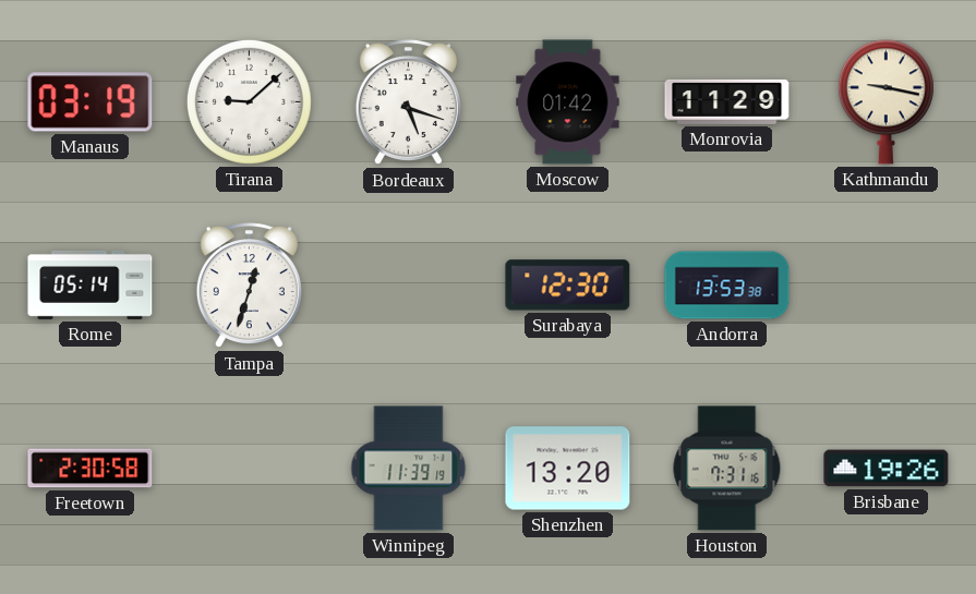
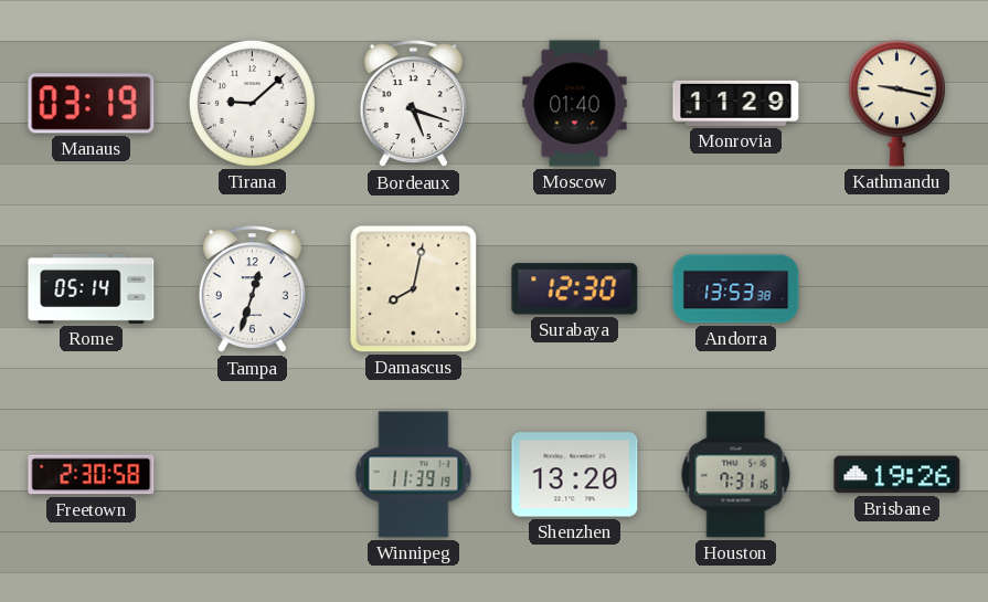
Moscow: 01:42 -> 01:40
Damascus: none -> 8:02
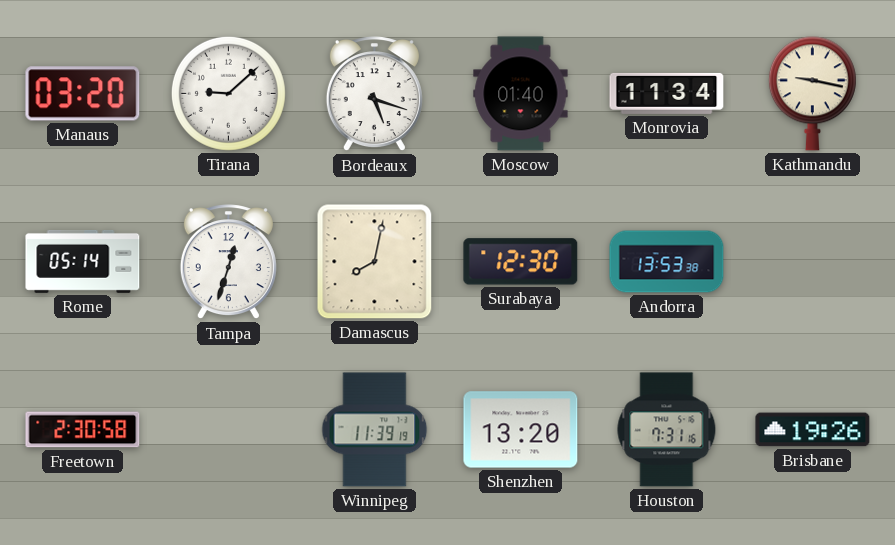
Manaus: 03:19 -> 03:20
Monrovia: 11:29 -> 11:34
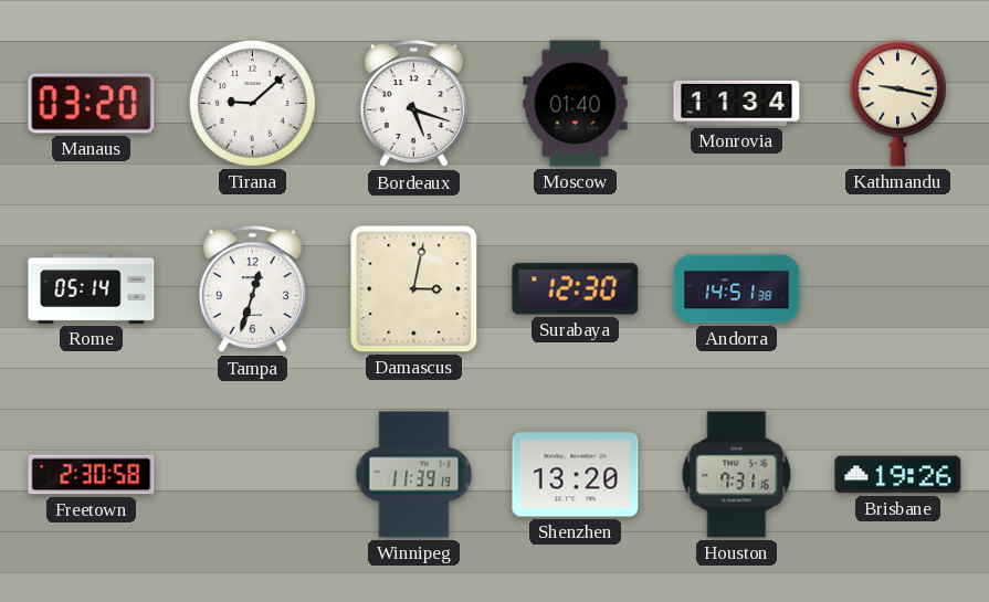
Damascus: 8:02 -> 3:02
Andorra: 13:53 -> 14:51
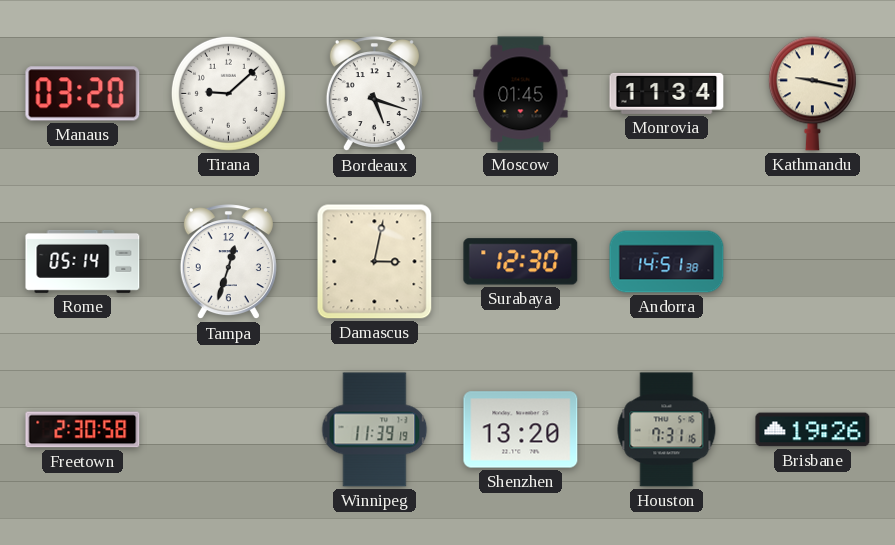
Moscow: 01:40 -> 01:45
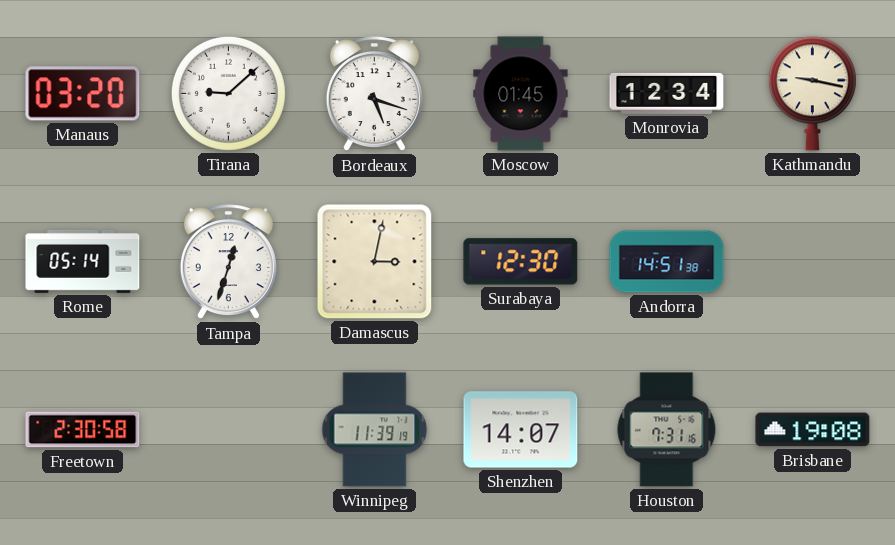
Monrovia: 11:34 -> 12:34
Shenzhen: 13:20 -> 14:07
Brisbane: 19:26 -> 19:08
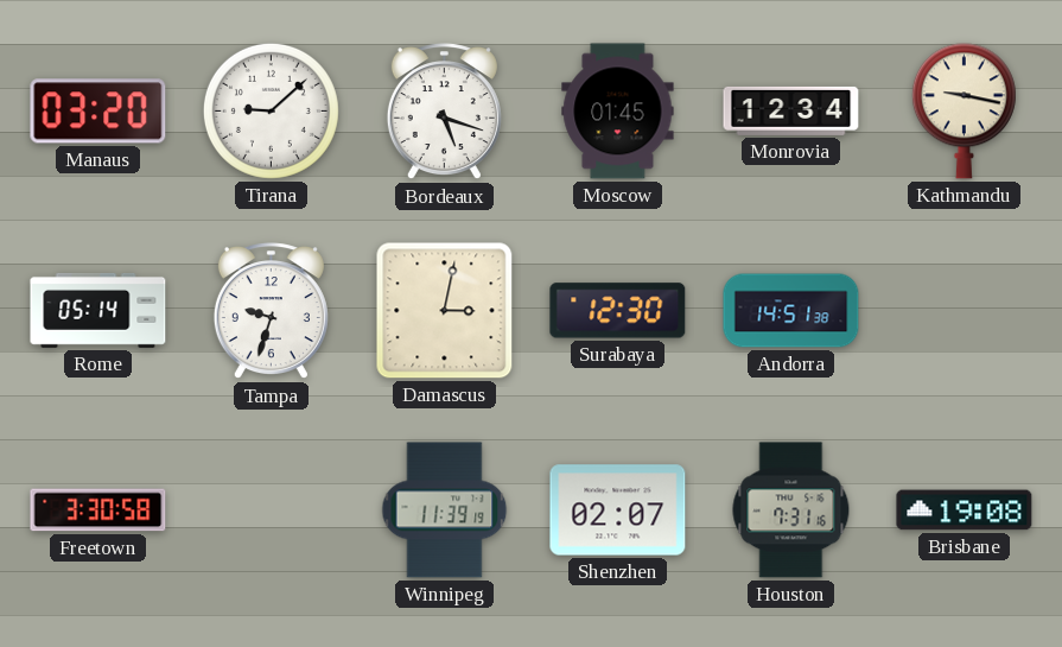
Tampa: 12:33 -> 9:33
Freetown: 2:30 -> 3:30
Shenzhen: 14:07 -> 02:07
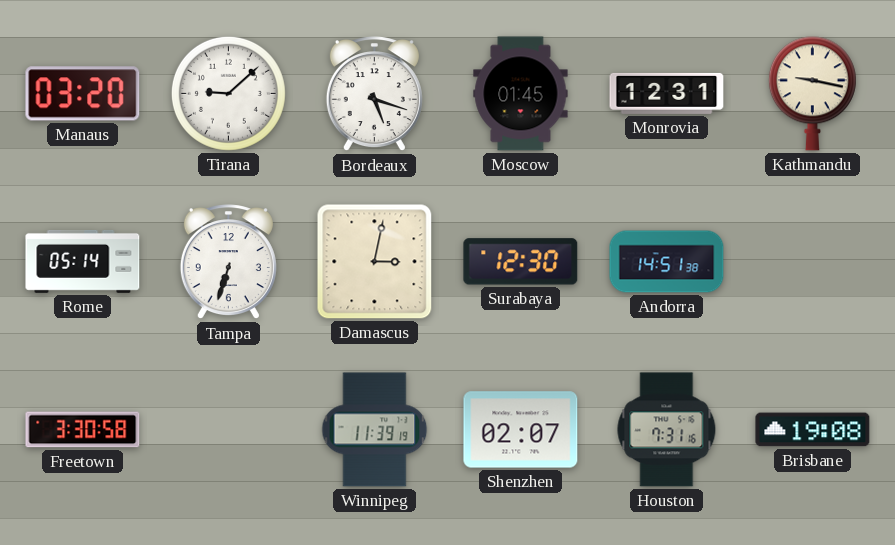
Monrovia: 12:34 -> 12:31
Tampa: 9:33 -> 6:33
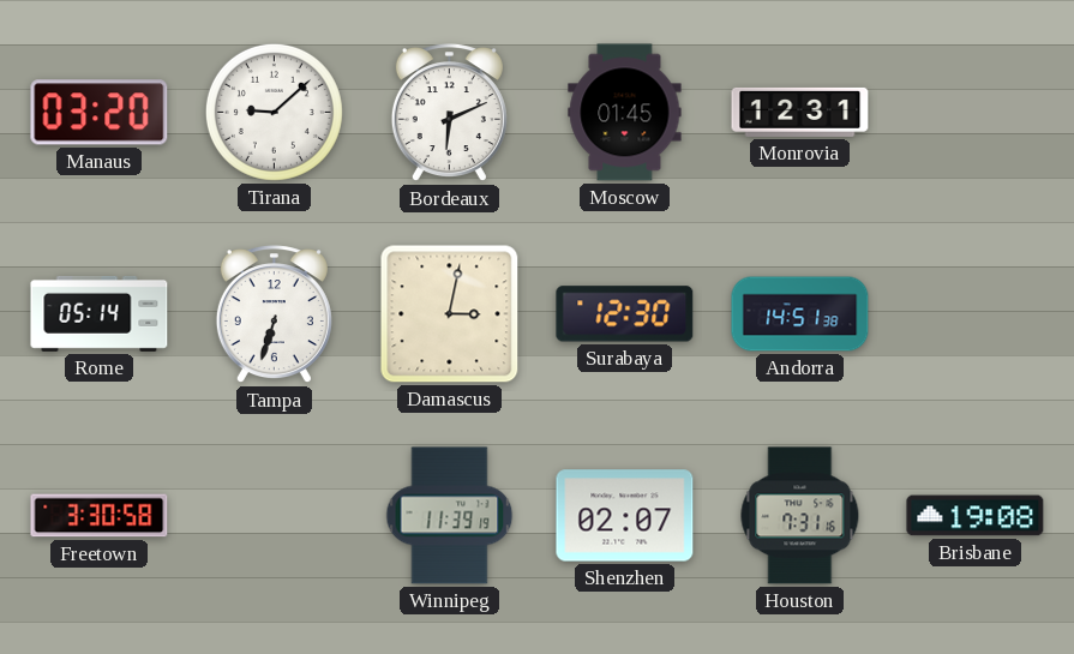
Bordeaux: 5:18 -> 6:11
Kathmandu: 9:17 -> none
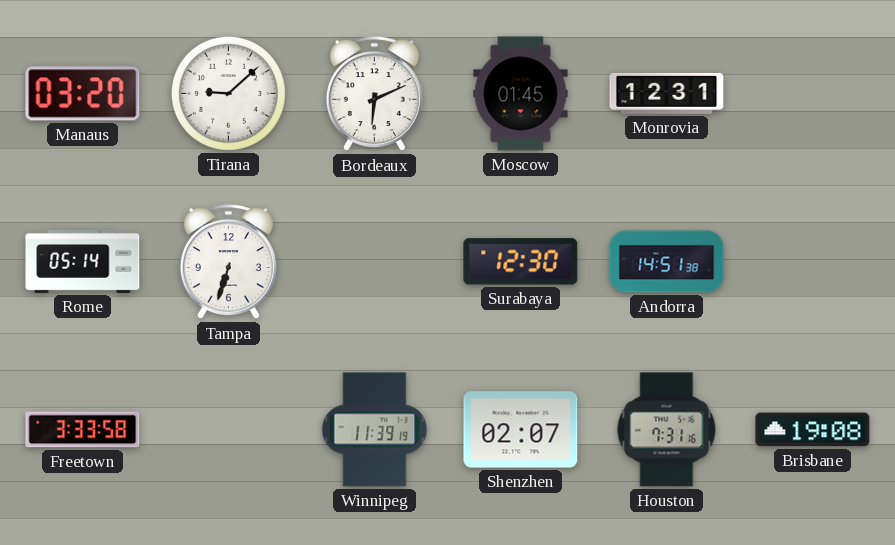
Damascus: 3:02 -> none
Freetown: 3:30 -> 3:33
